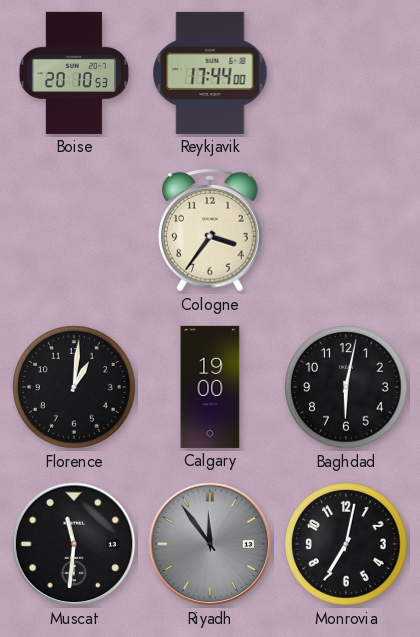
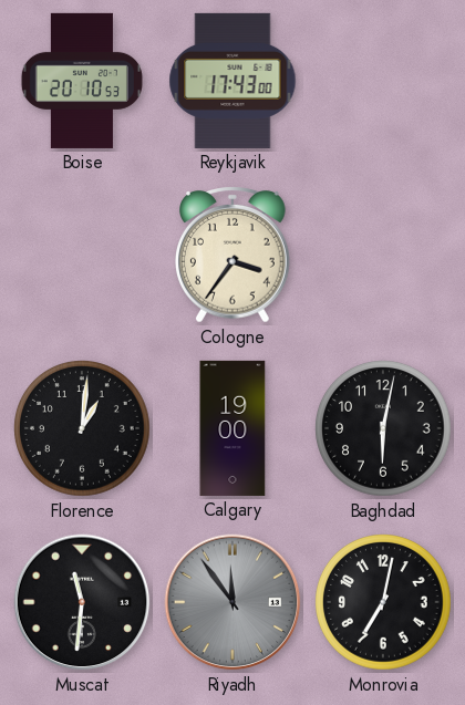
Reykjavik: 17:44 -> 17:43
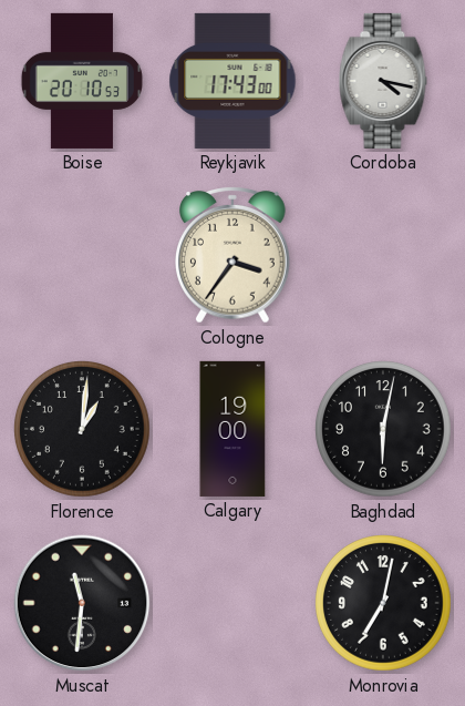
Cordoba: none -> 4:17
Riyadh: 11:54 -> none
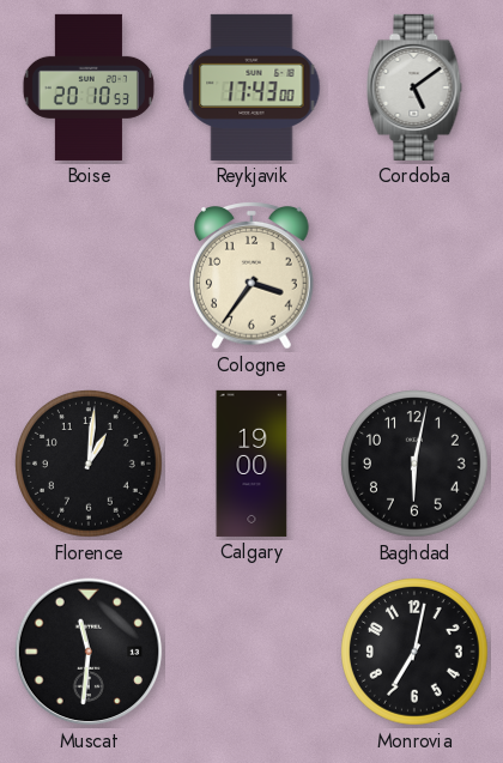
Cordoba: 4:17 -> 5:09
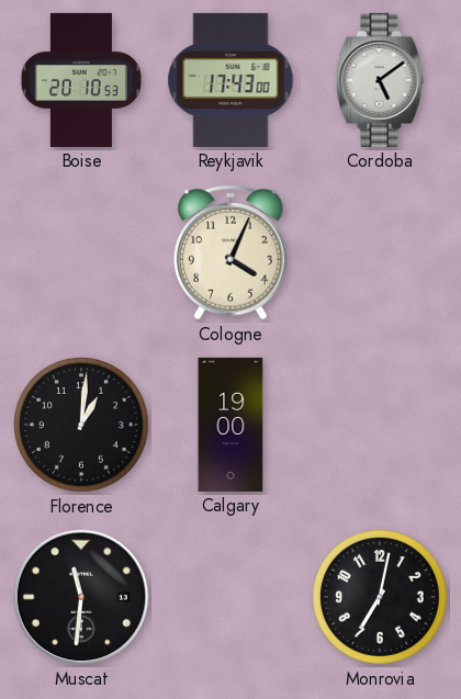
Cologne: 3:36 -> 4:04
Baghdad: 6:02 -> none
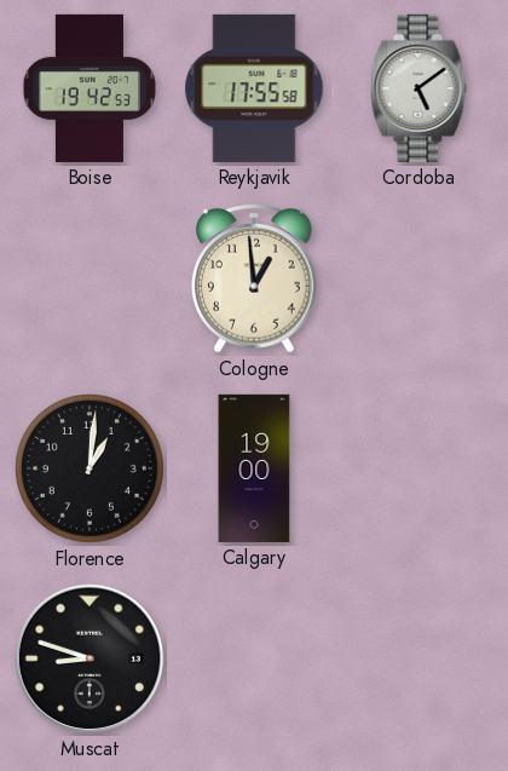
Boise: 20:10 -> 19:42
Reykjavik: 17:43 -> 17:55
Cologne: 4:04 -> 12:59
Muscat: 11:31 -> 8:48
Monrovia: 7:02 -> none
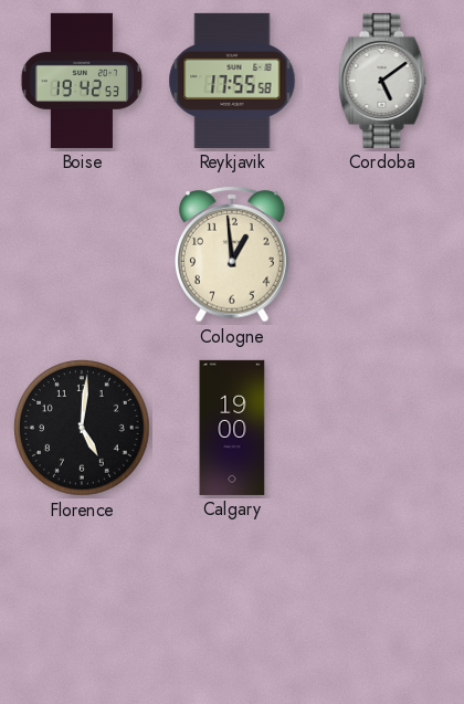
Florence: 1:01 -> 5:01
Muscat: 8:48 -> none
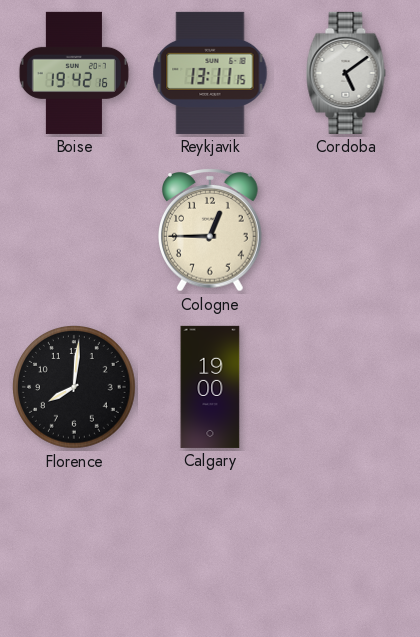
Boise: 19:42:53 -> 19:42:16
Reykjavik: 17:55 -> 13:11
Cologne: 12:59 -> 12:45
Florence: 5:01 -> 8:01
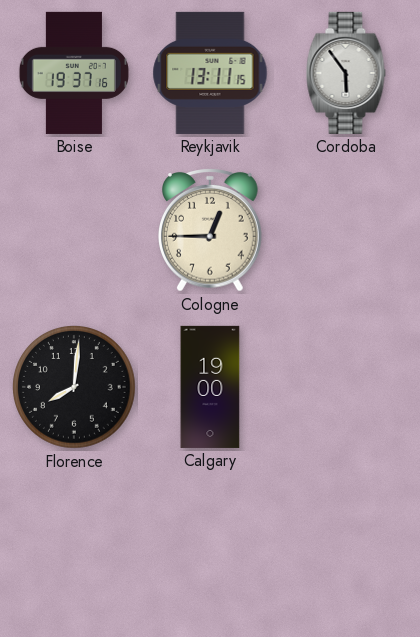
Boise: 19:42 -> 19:37
Cordoba: 5:09 -> 5:54
